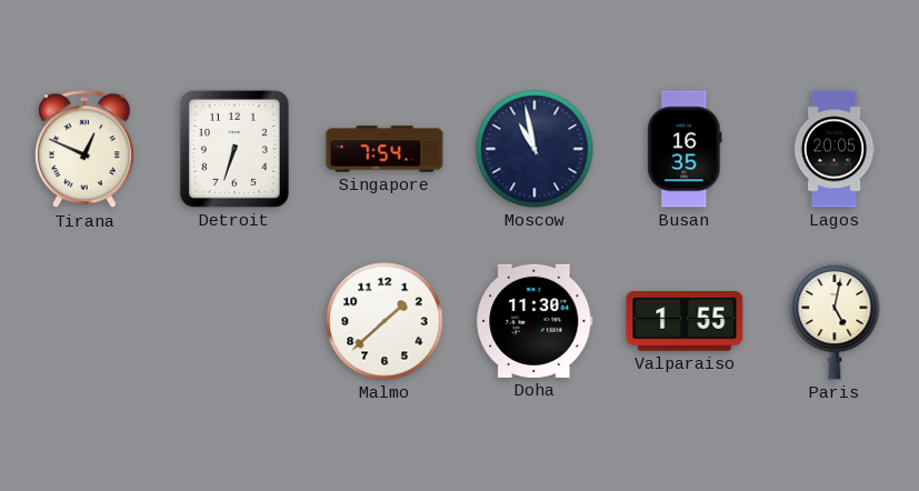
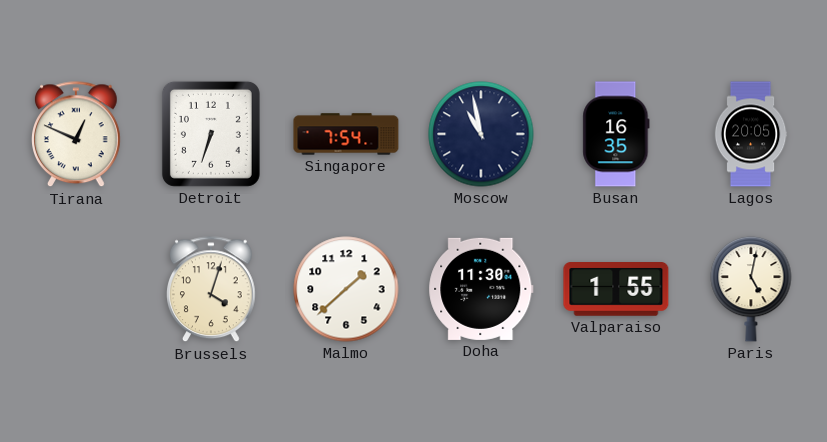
Brussels: none -> 4:03
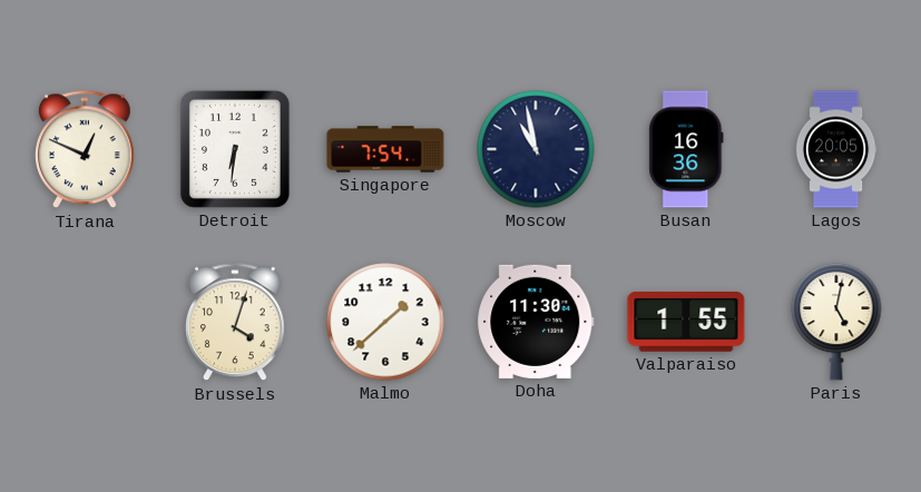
Detroit: 6:33 -> 6:31
Busan: 16:35 -> 16:36
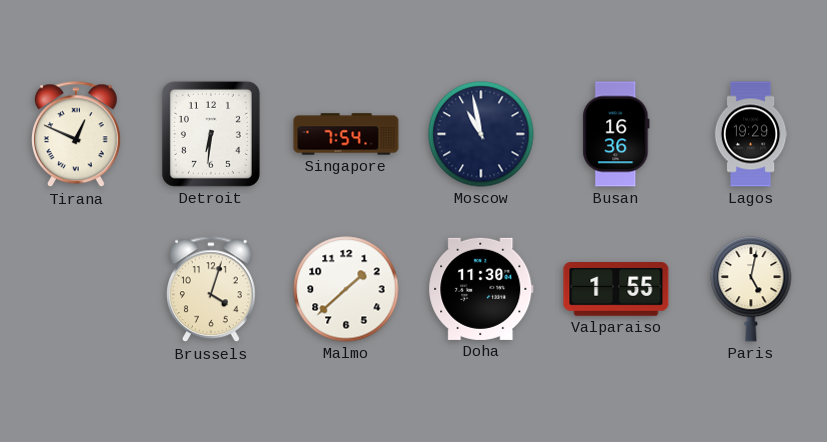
Lagos: 20:05 -> 19:29
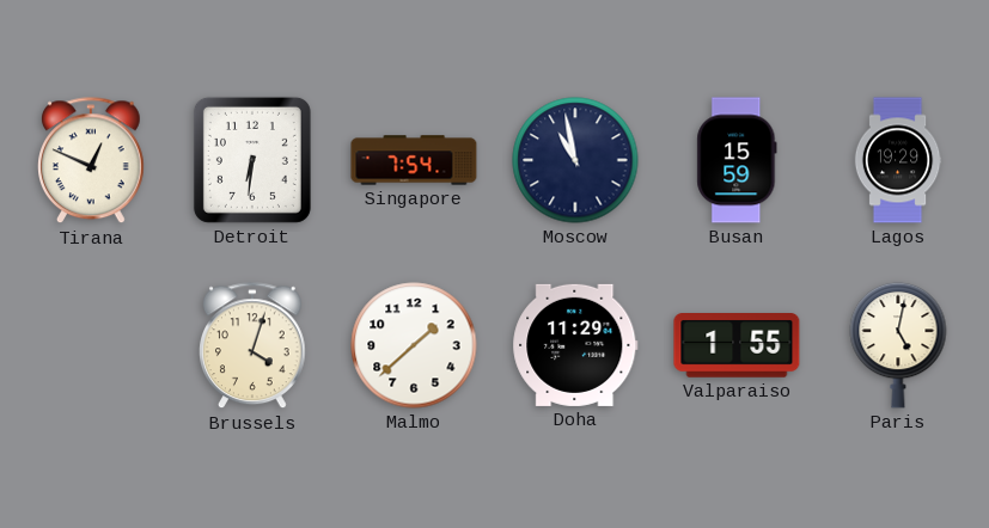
Busan: 16:36 -> 15:59
Doha: 11:30 -> 11:29
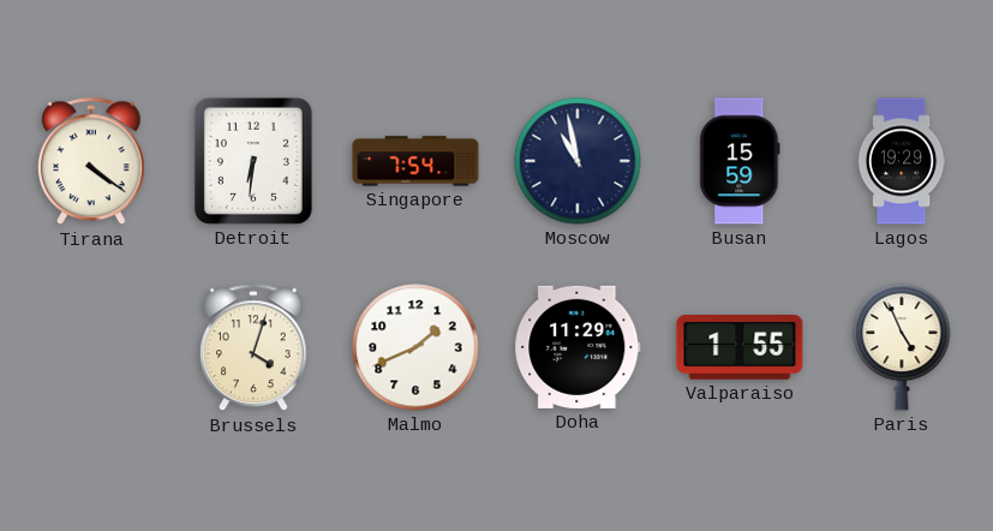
Tirana: 12:49 -> 4:21
Malmo: 1:38 -> 1:41
Paris: 5:02 -> 4:56
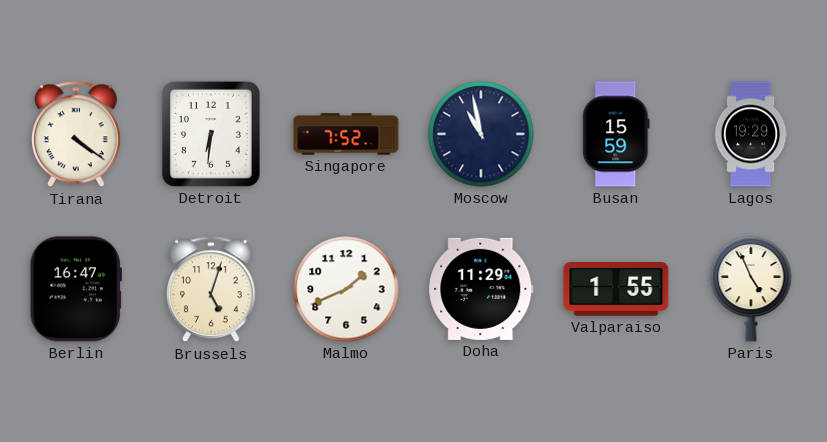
Singapore: 7:54 -> 7:52
Berlin: none -> 16:47
Brussels: 4:03 -> 5:03
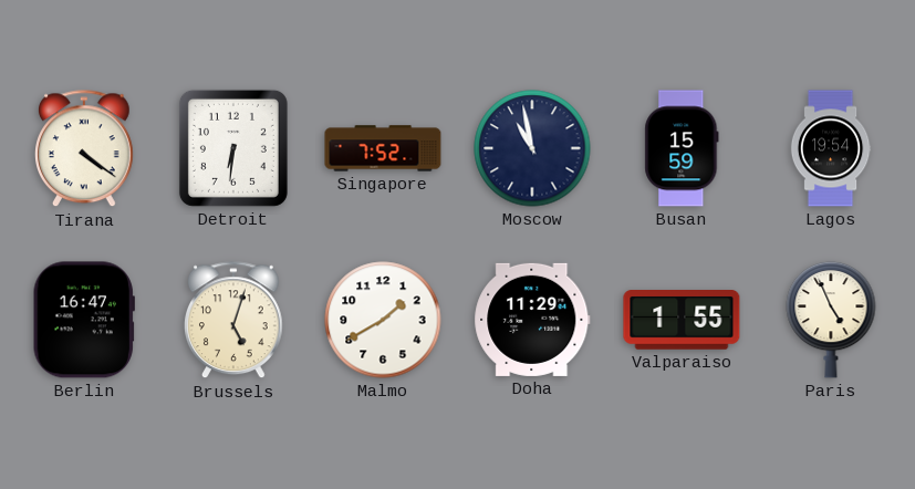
Lagos: 19:29 -> 19:54
Malmo: 1:41 -> 1:40
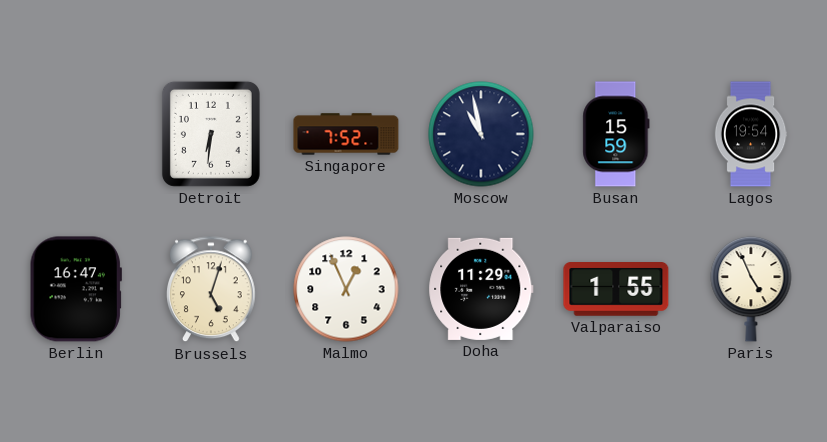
Tirana: 4:21 -> none
Malmo: 1:40 -> 12:56
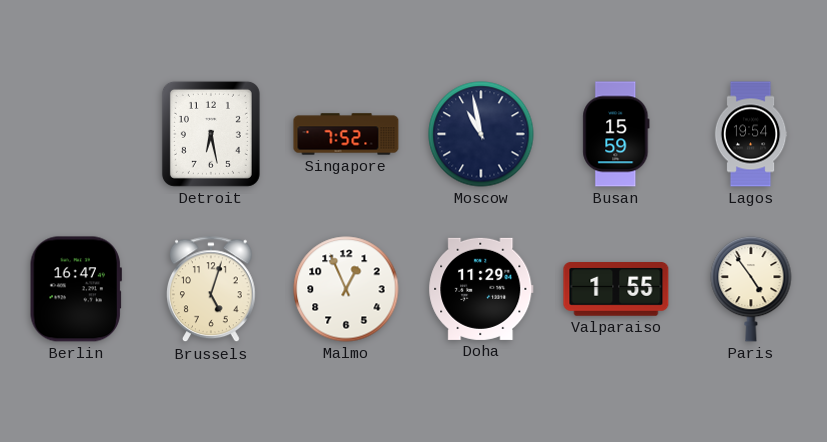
Detroit: 6:31 -> 6:28
Paris: 4:56 -> 4:54
